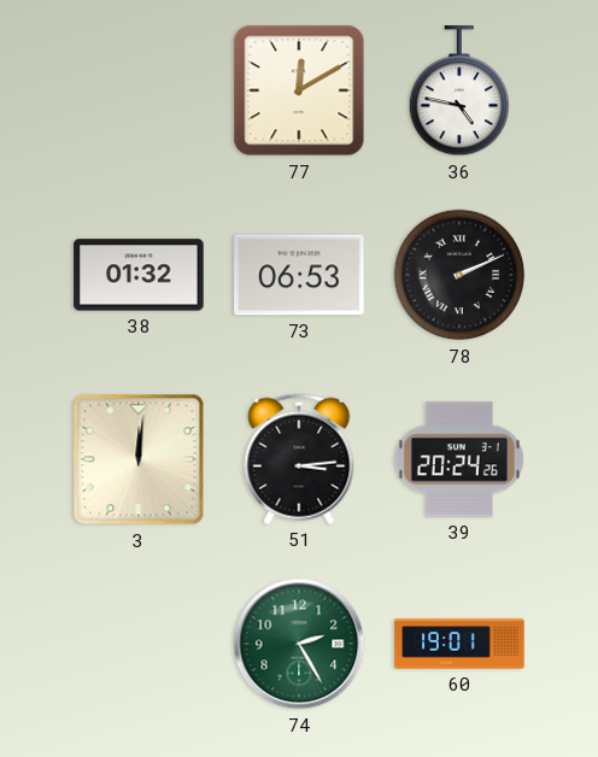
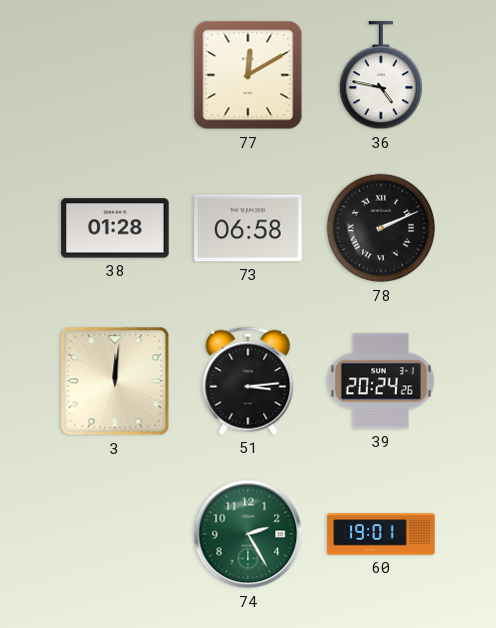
38: 01:32 -> 01:28
73: 06:53 -> 06:58
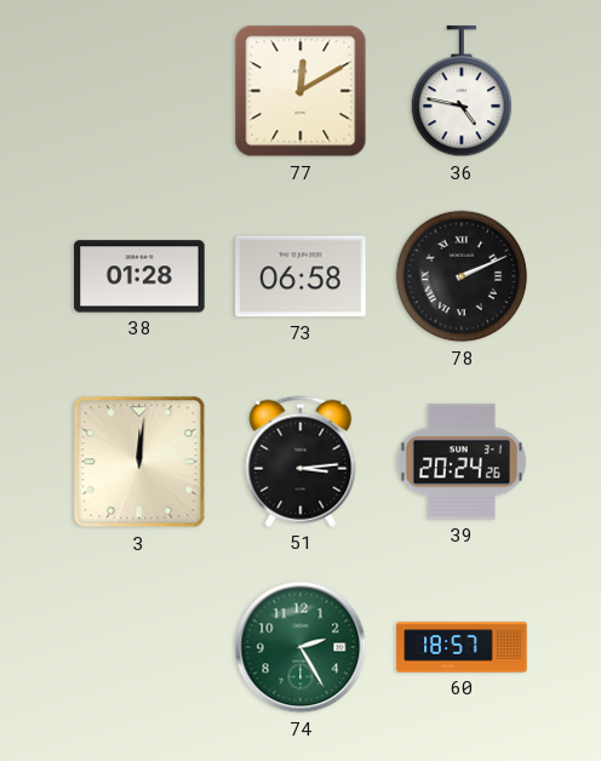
60: 19:01 -> 18:57
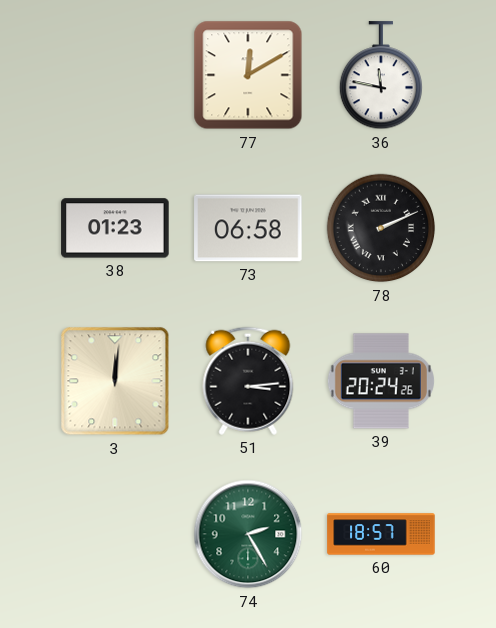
36: 4:47 -> 11:47
38: 01:28 -> 01:23
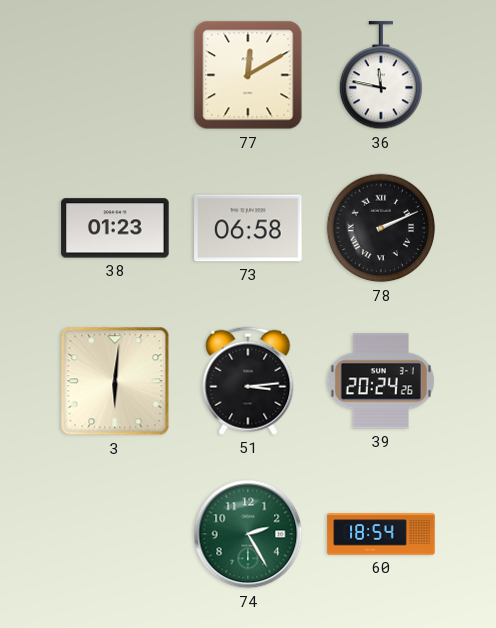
3: 12:01 -> 6:01
60: 18:57 -> 18:54
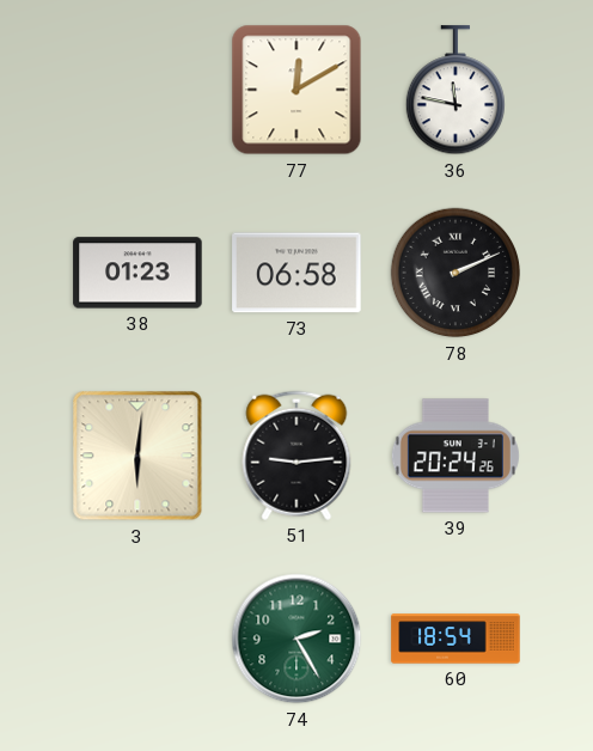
51: 3:14 -> 9:14
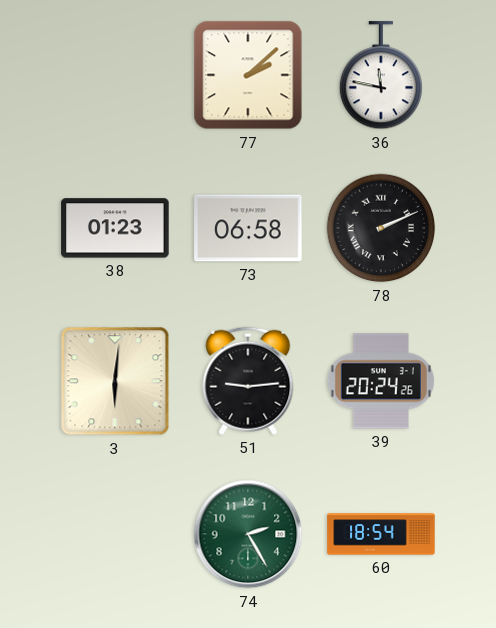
77: 12:10 -> 2:08
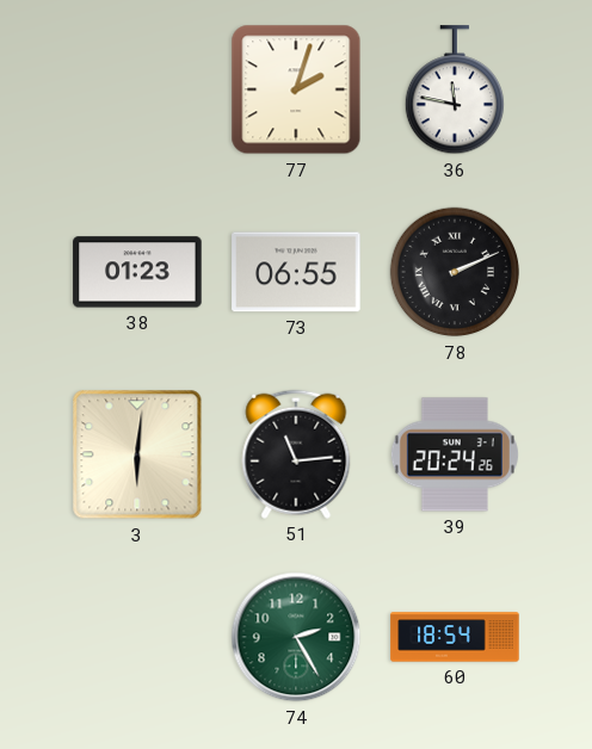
77: 2:08 -> 2:03
73: 06:58 -> 06:55
51: 9:14 -> 11:14
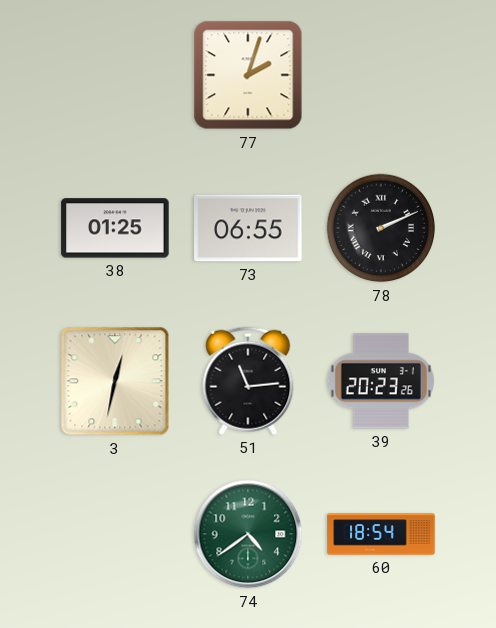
36: 11:47 -> none
38: 01:23 -> 01:25
3: 6:01 -> 12:32
39: 20:24 -> 20:23
74: 2:25 -> 4:39
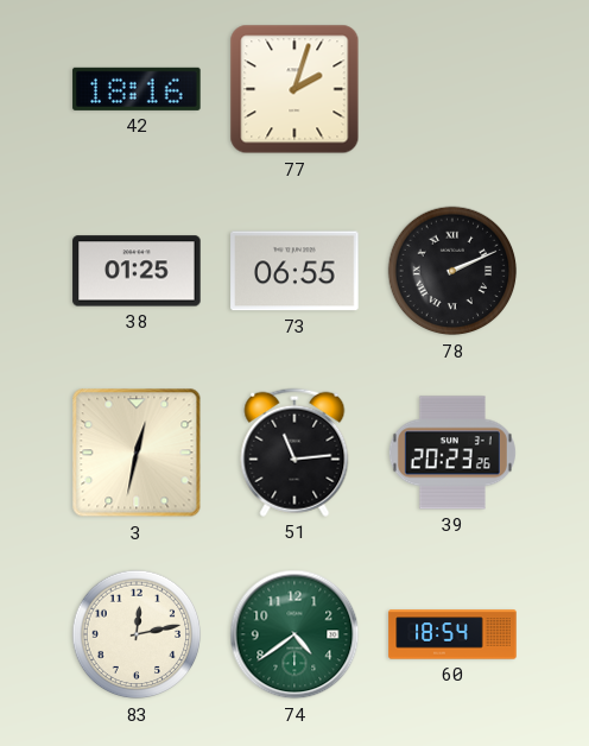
42: none -> 18:16
83: none -> 12:13
